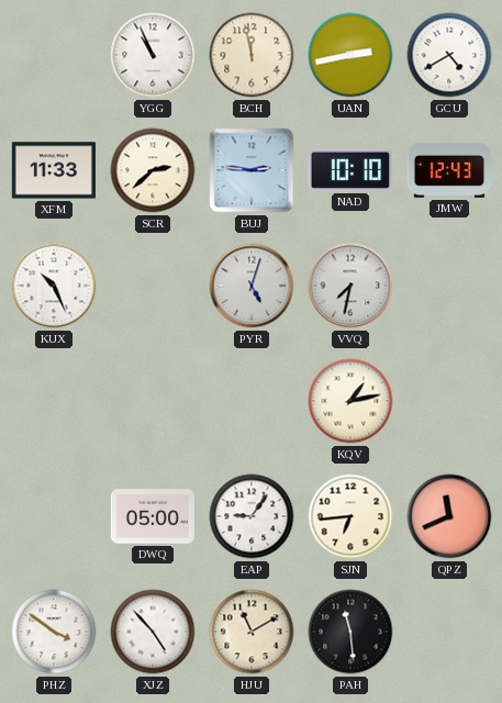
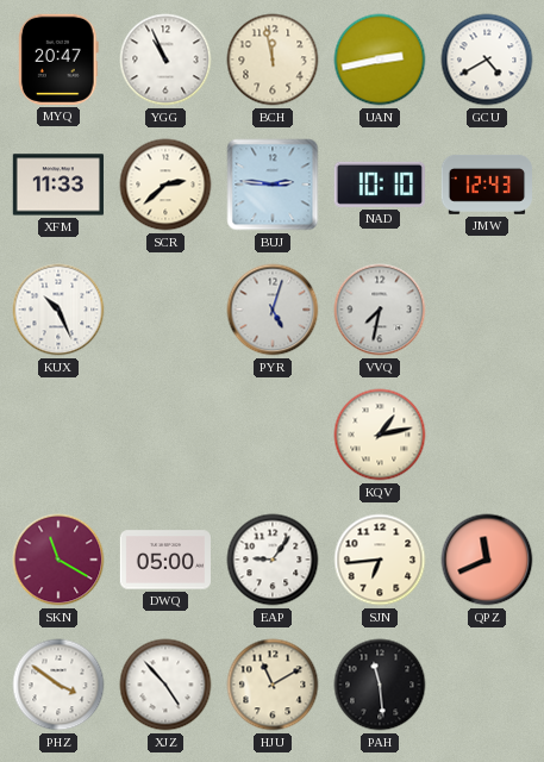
MYQ: none -> 20:47
SKN: none -> 11:20
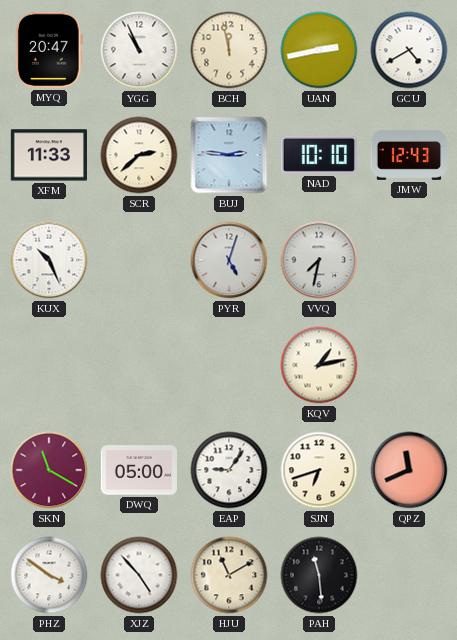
SJN: 6:44 -> 6:42
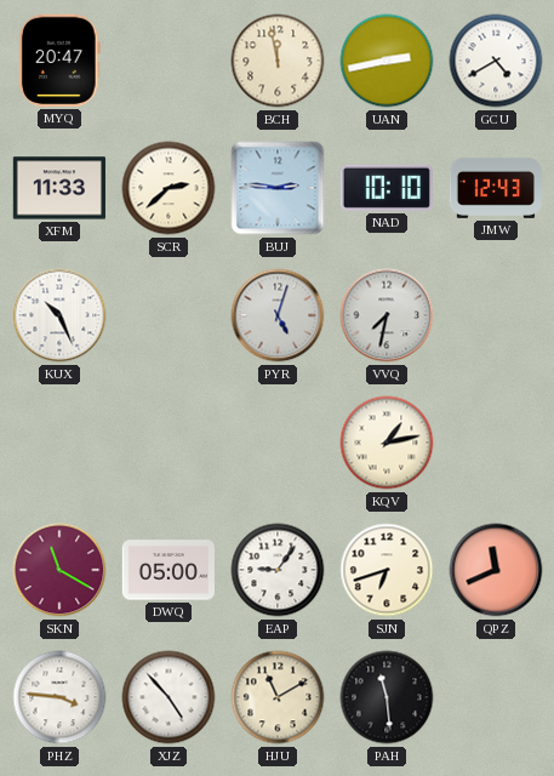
YGG: 10:56 -> none
PHZ: 3:51 -> 3:46
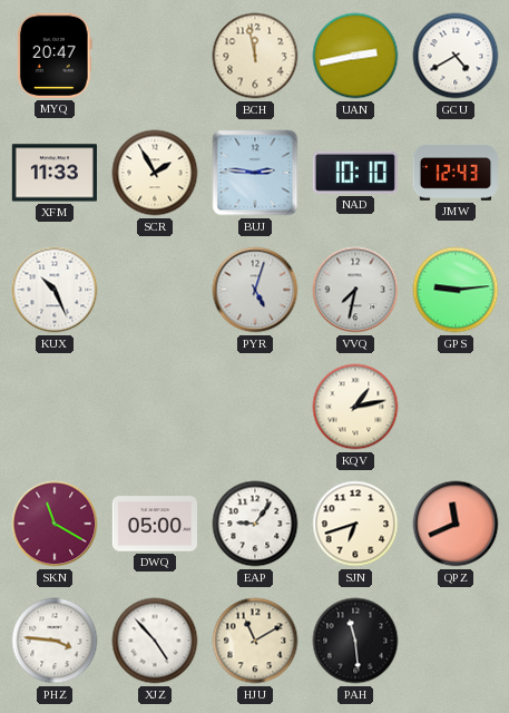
SCR: 2:38 -> 1:55
GPS: none -> 9:14
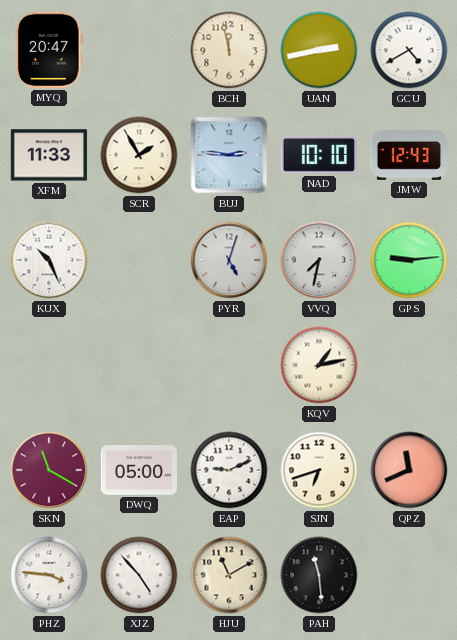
EAP: 9:06 -> 9:11
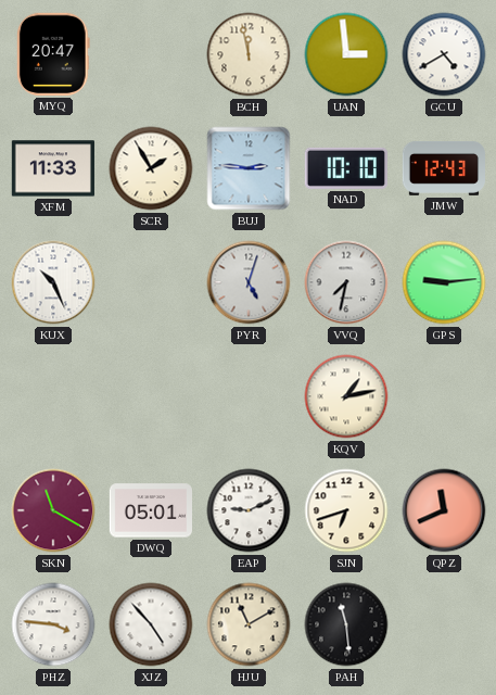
UAN: 2:43 -> 2:59
DWQ: 05:00 -> 05:01
